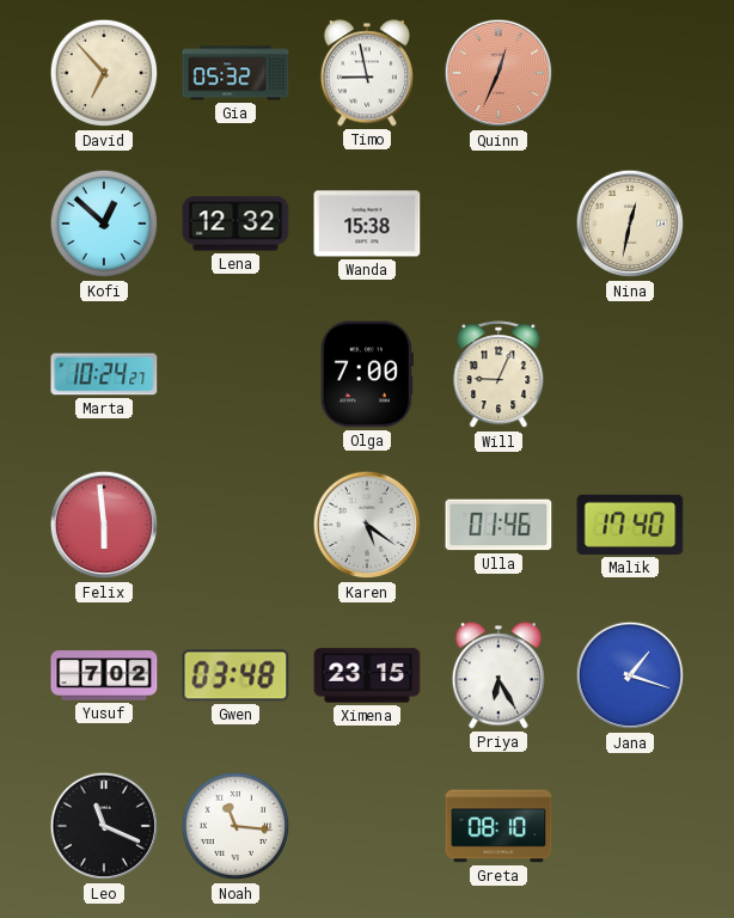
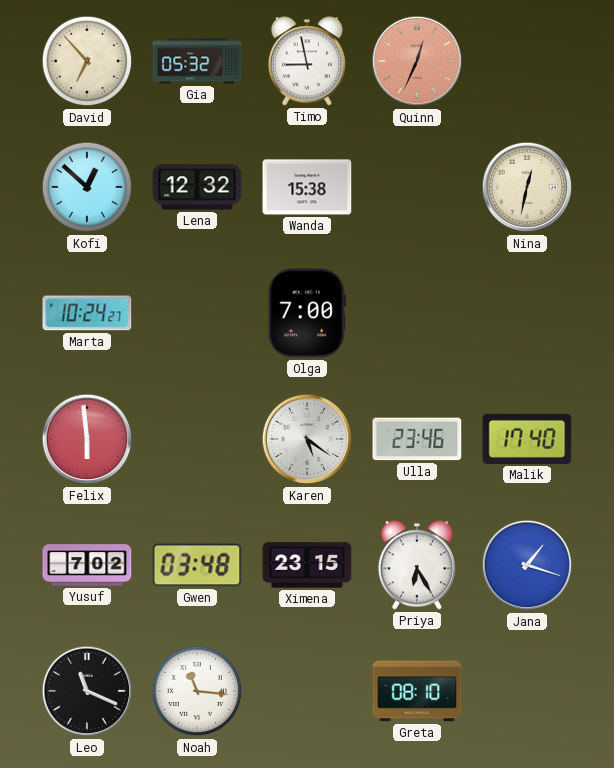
Will: 9:04 -> none
Ulla: 01:46 -> 23:46
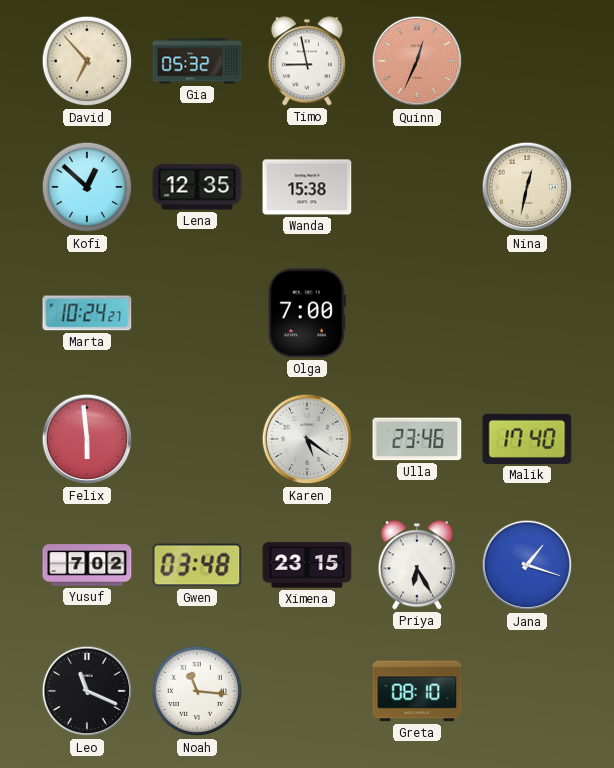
Lena: 12:32 -> 12:35
